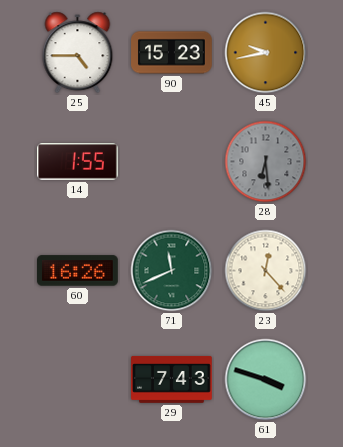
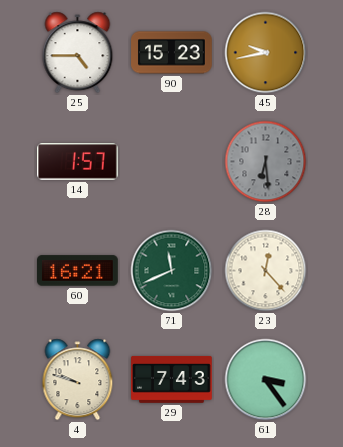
14: 1:55 -> 1:57
60: 16:26 -> 16:21
4: none -> 9:48
61: 3:48 -> 3:24
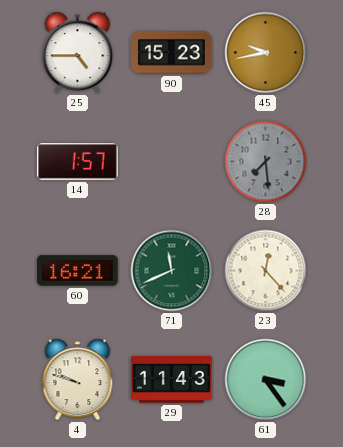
28: 6:29 -> 7:29
29: 7:43 -> 11:43
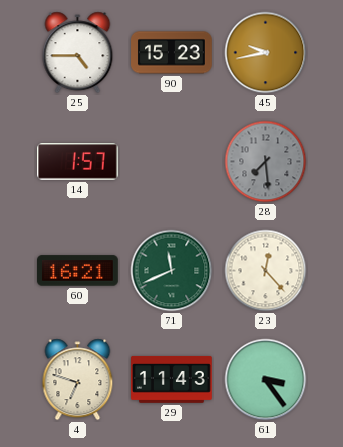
4: 9:48 -> 6:48
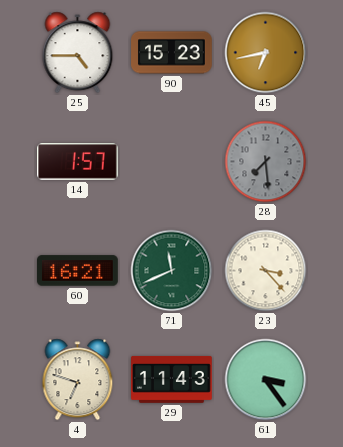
45: 9:43 -> 6:43
23: 12:23 -> 3:23
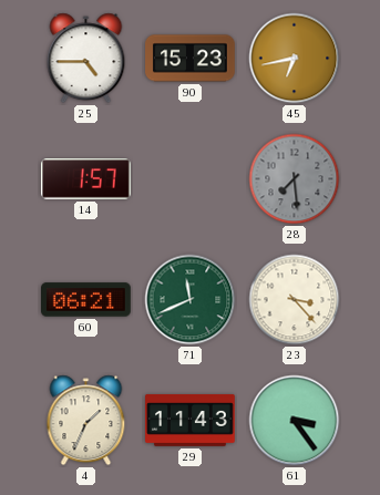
60: 16:21 -> 06:21
4: 6:48 -> 1:34
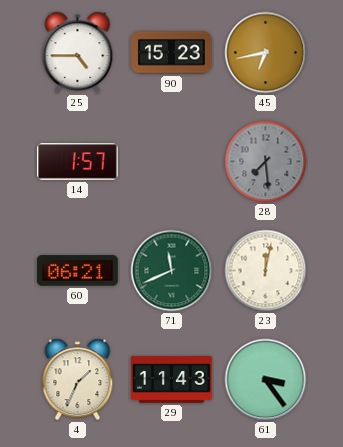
23: 3:23 -> 12:02
